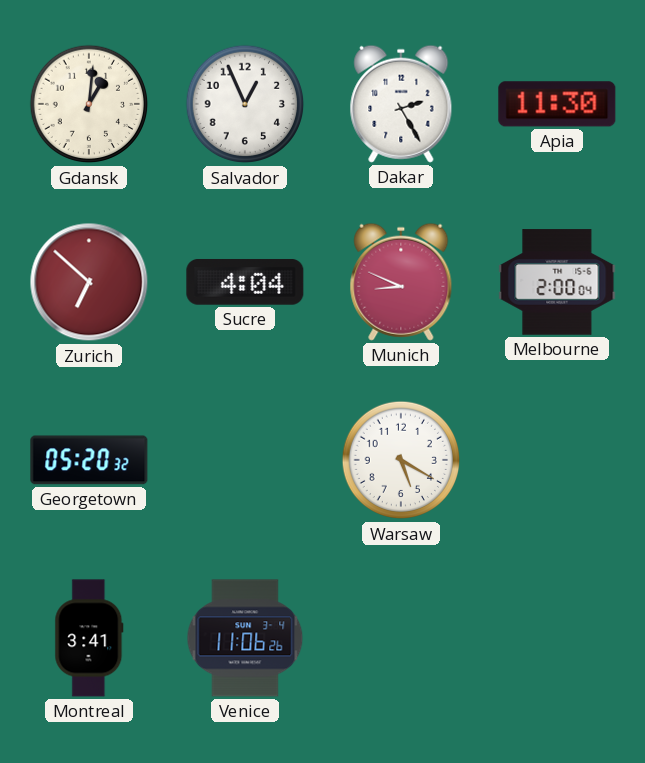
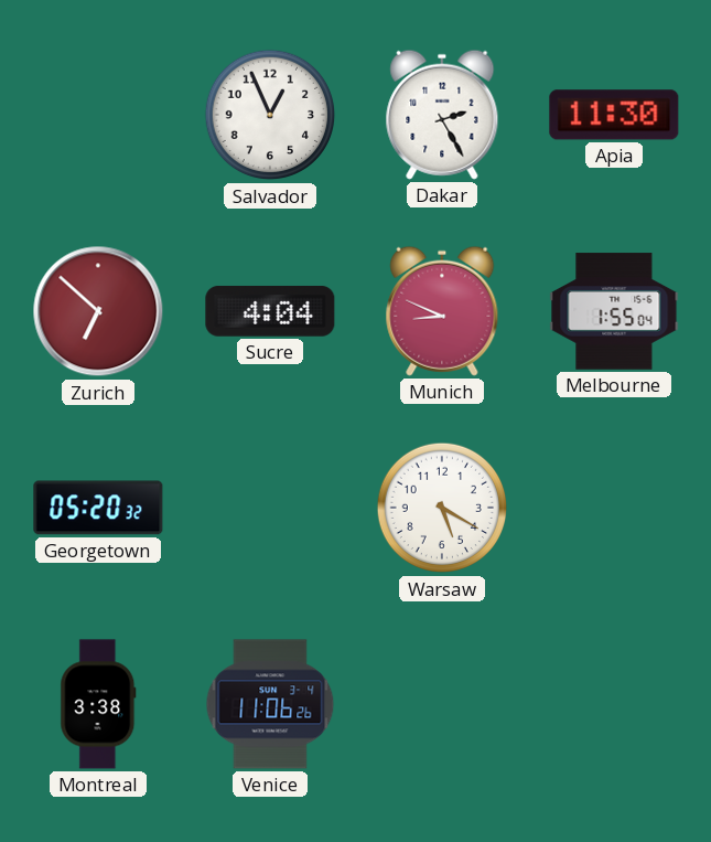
Gdansk: 1:01 -> none
Melbourne: 2:00 -> 1:55
Montreal: 3:41 -> 3:38
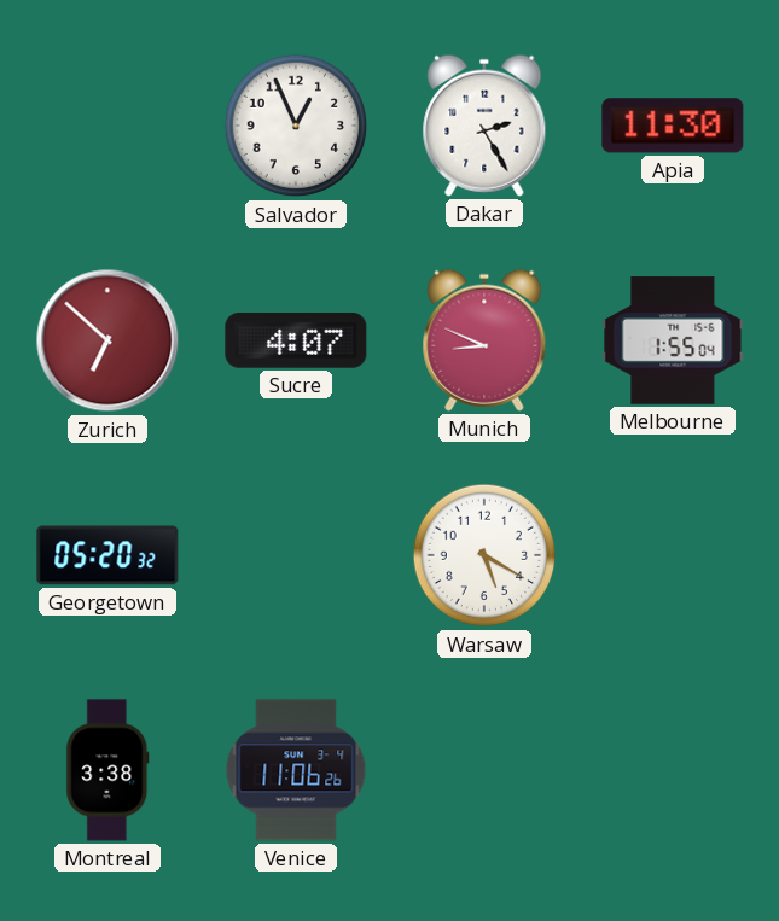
Sucre: 4:04 -> 4:07
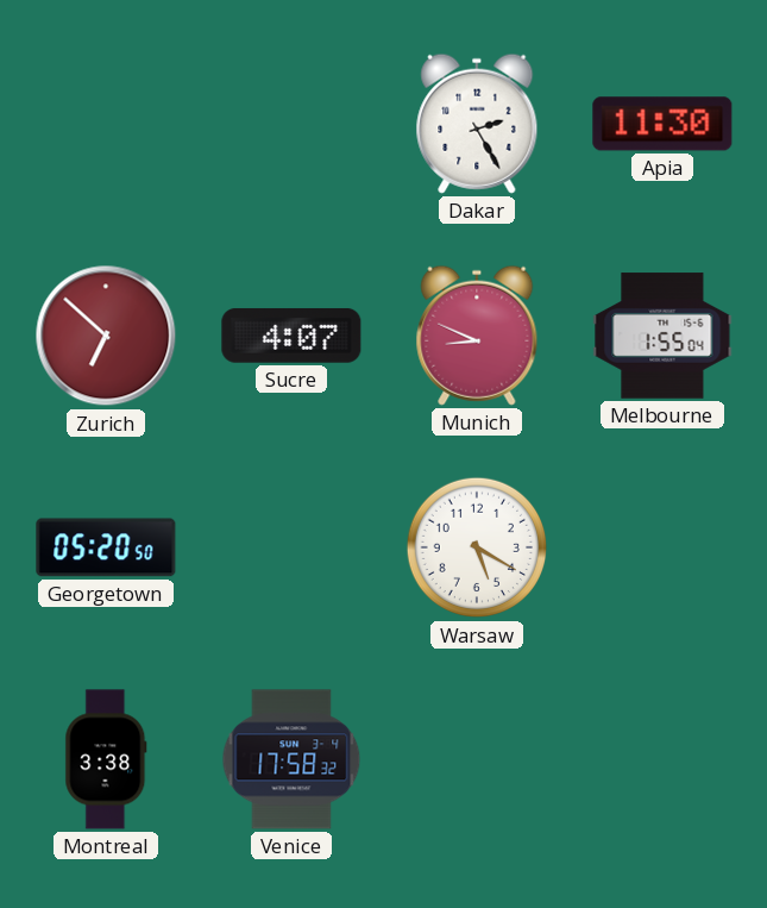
Salvador: 12:56 -> none
Georgetown: 05:20:32 -> 05:20:50
Venice: 11:06 -> 17:58
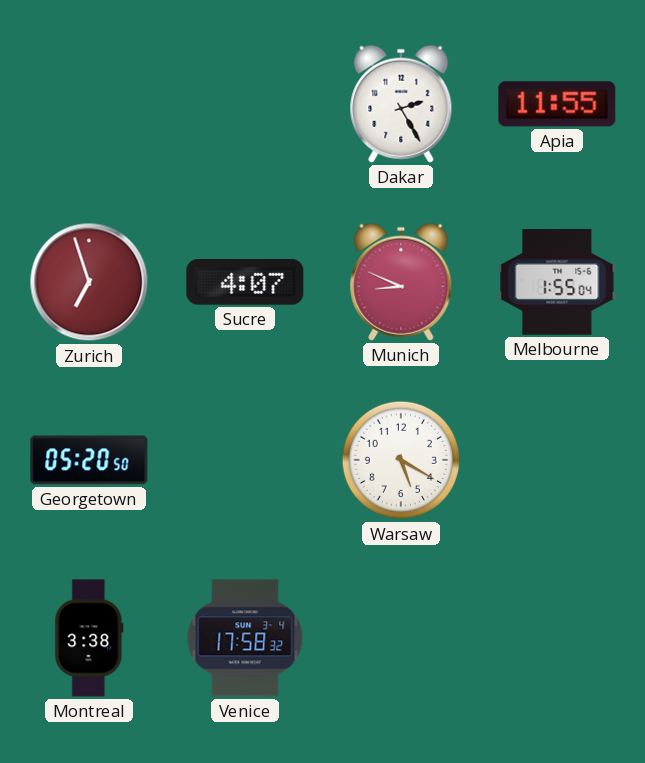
Apia: 11:30 -> 11:55
Zurich: 6:52 -> 6:57
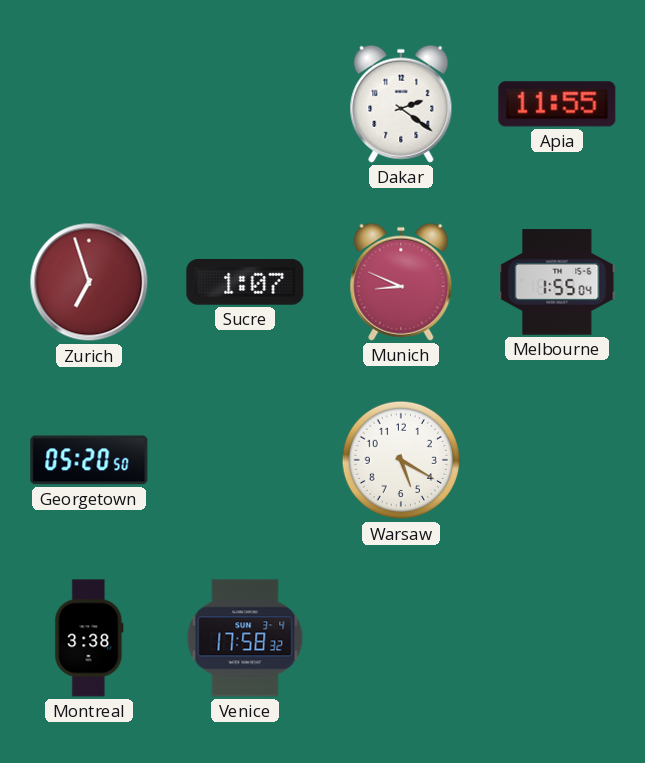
Dakar: 2:25 -> 2:21
Sucre: 4:07 -> 1:07
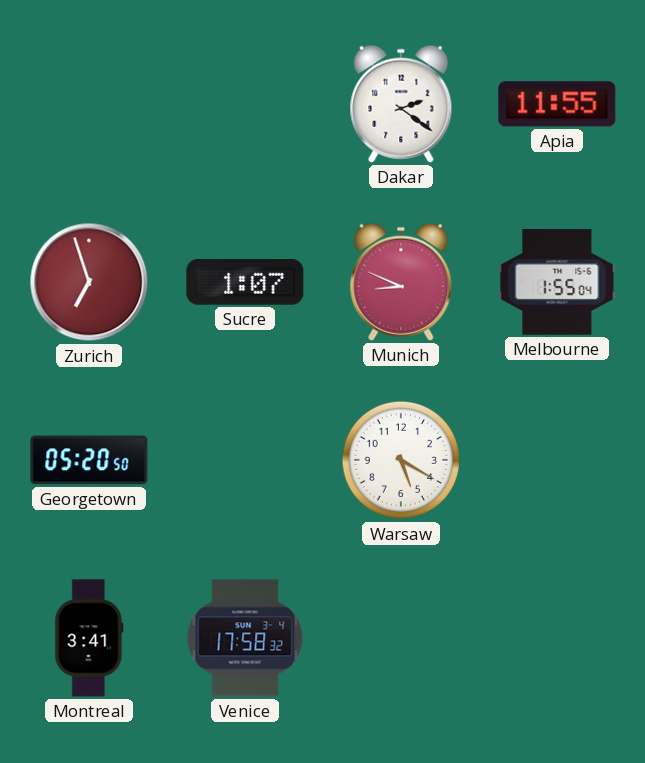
Montreal: 3:38 -> 3:41
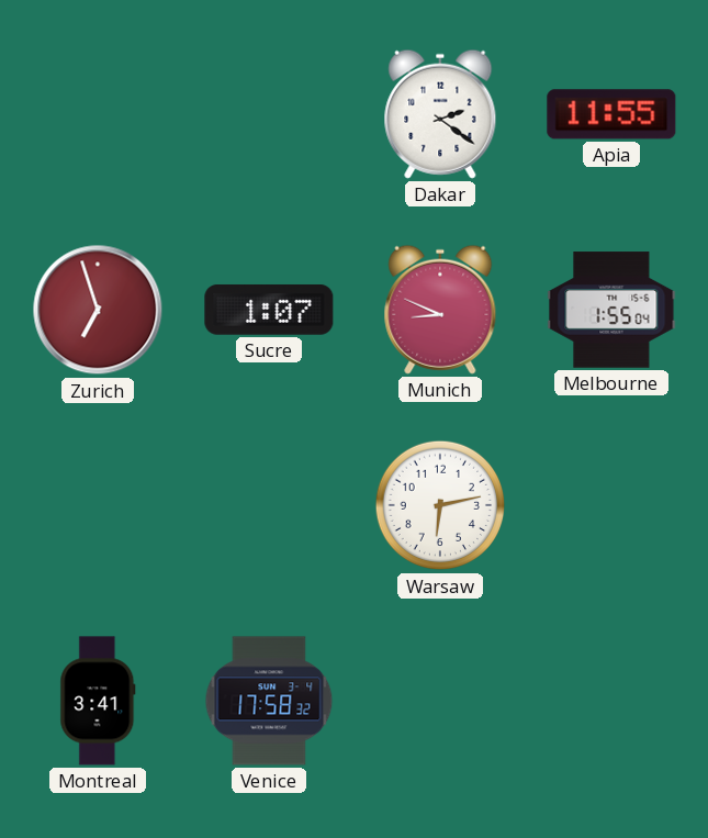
Georgetown: 05:20 -> none
Warsaw: 5:20 -> 6:13
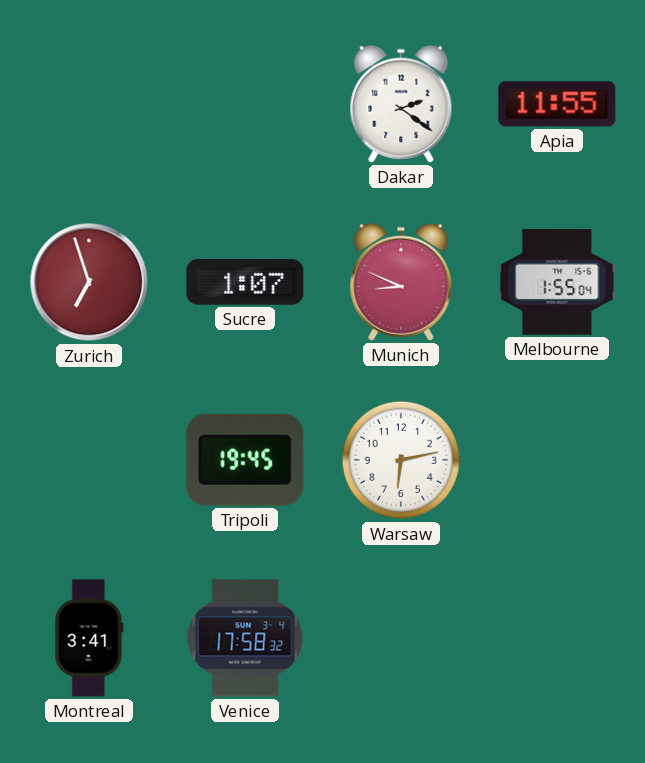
Tripoli: none -> 19:45
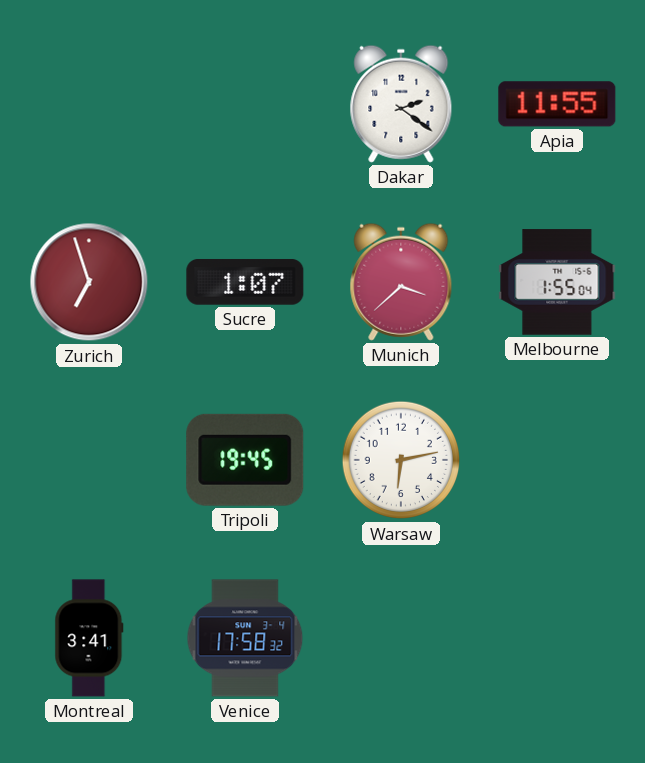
Munich: 8:49 -> 3:38
